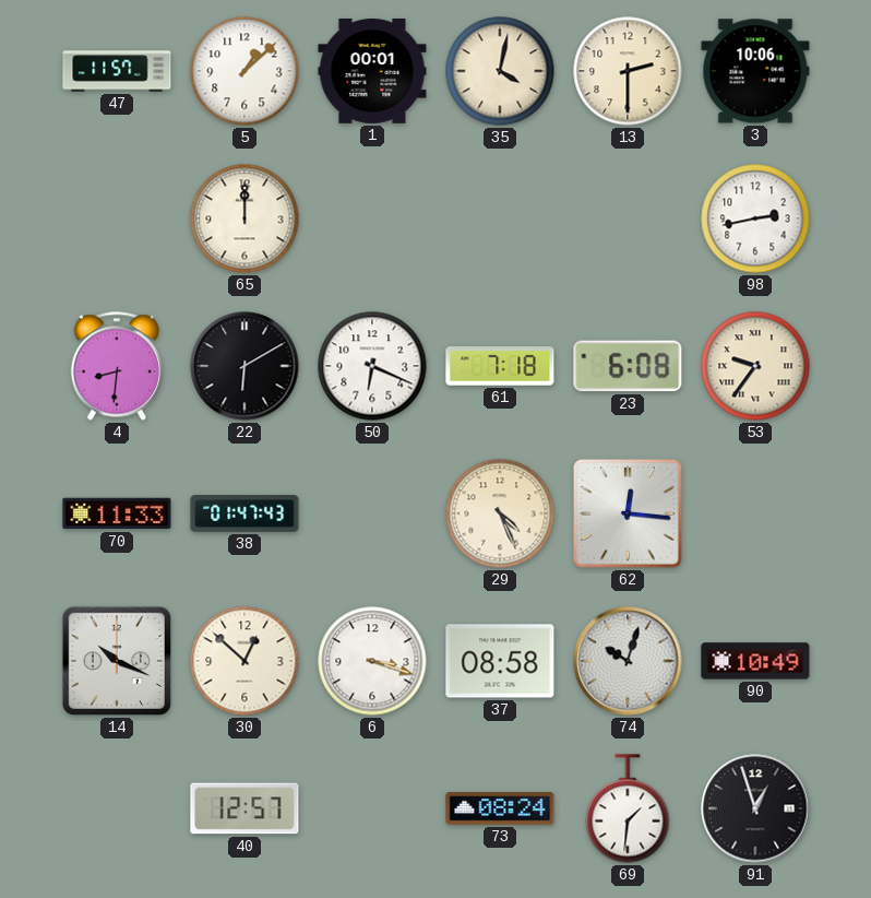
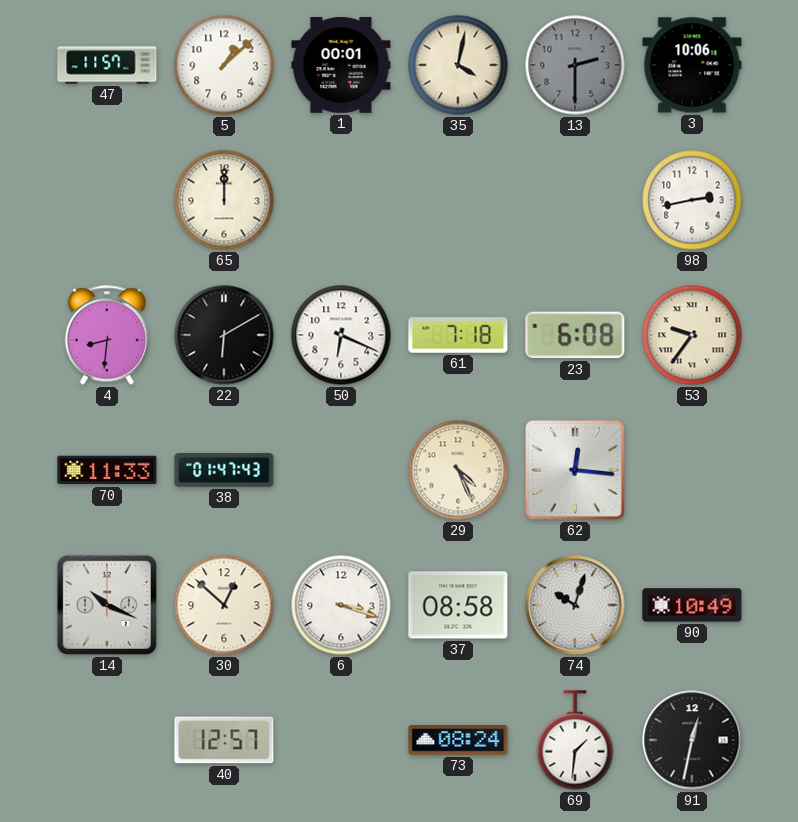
13 dial: cream -> grey
91: 12:57 -> 12:32
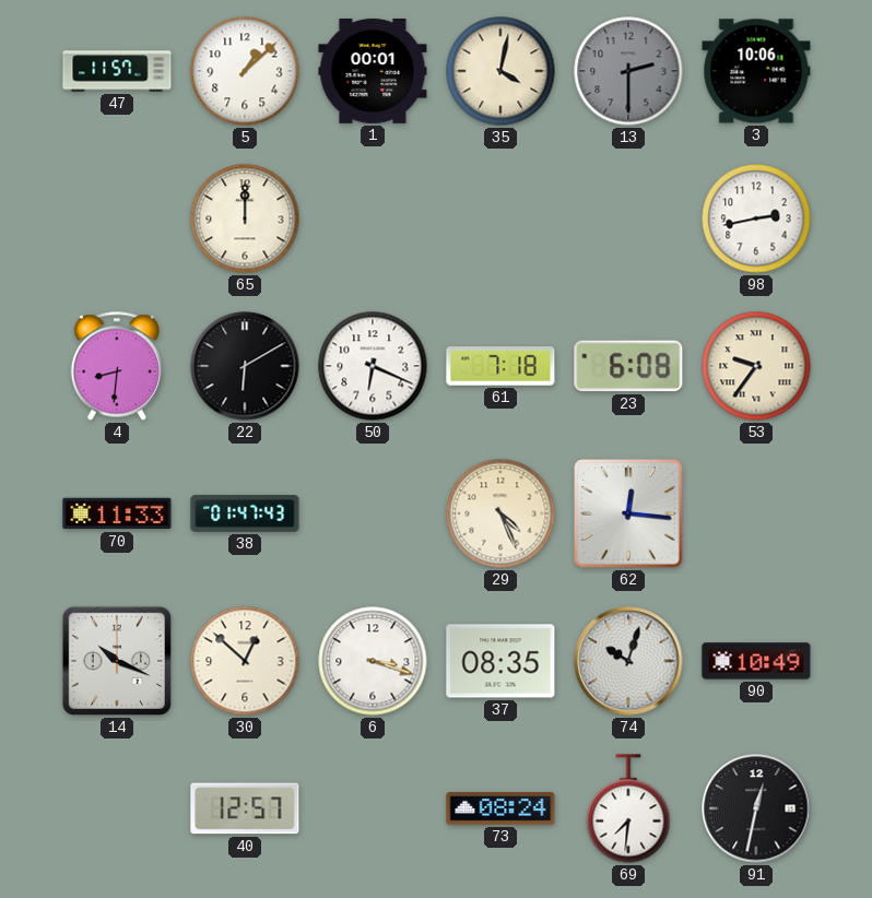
37: 08:58 -> 08:35
69: 1:31 -> 7:31
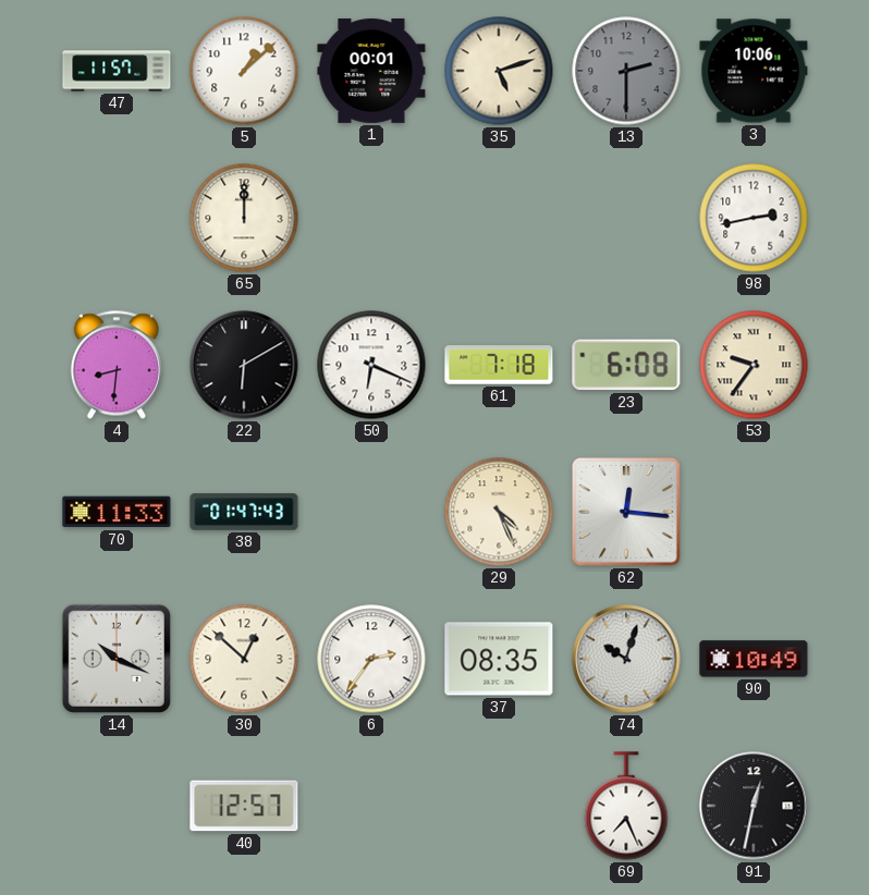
35: 4:02 -> 5:12
6: 3:18 -> 2:36
73: 08:24 -> none
69: 7:31 -> 7:26
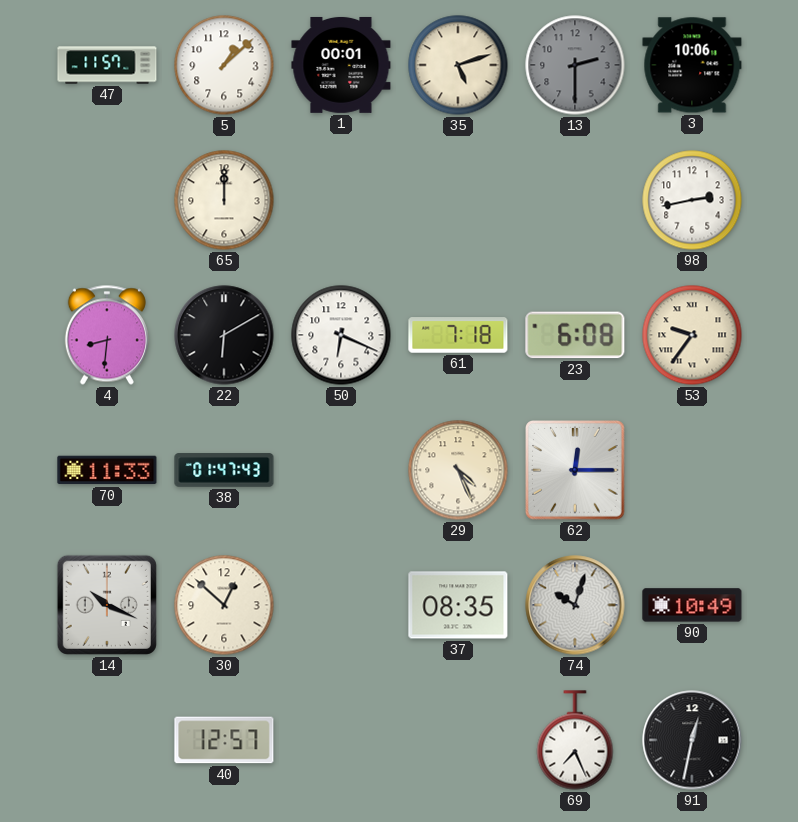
62: 12:16 -> 12:15
6: 2:36 -> none
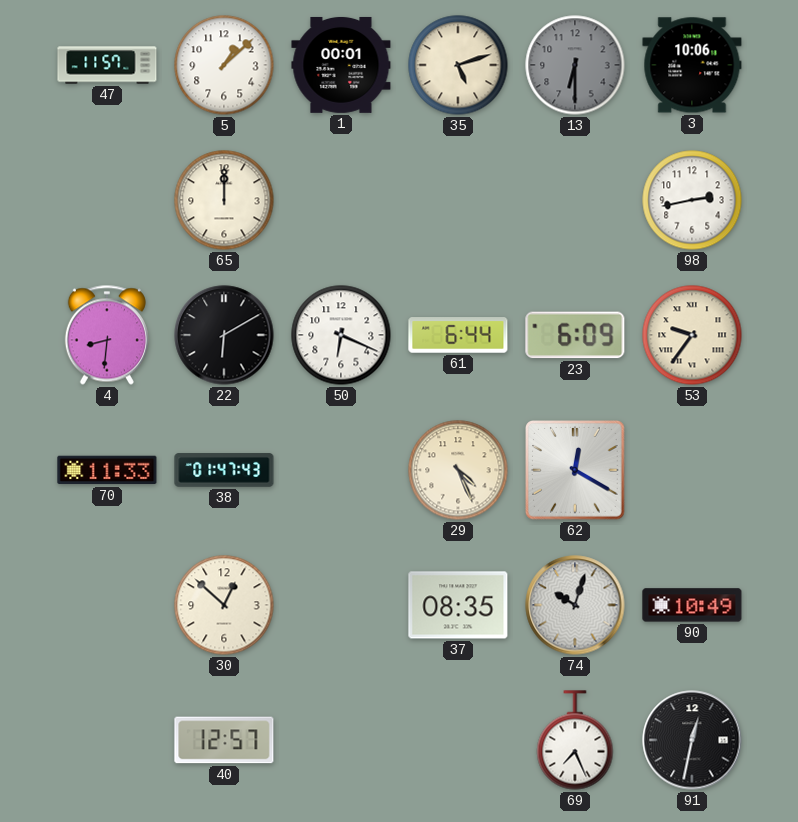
13: 2:30 -> 6:30
61: 7:18 -> 6:44
23: 6:08 -> 6:09
62: 12:15 -> 12:20
14: 10:19 -> none
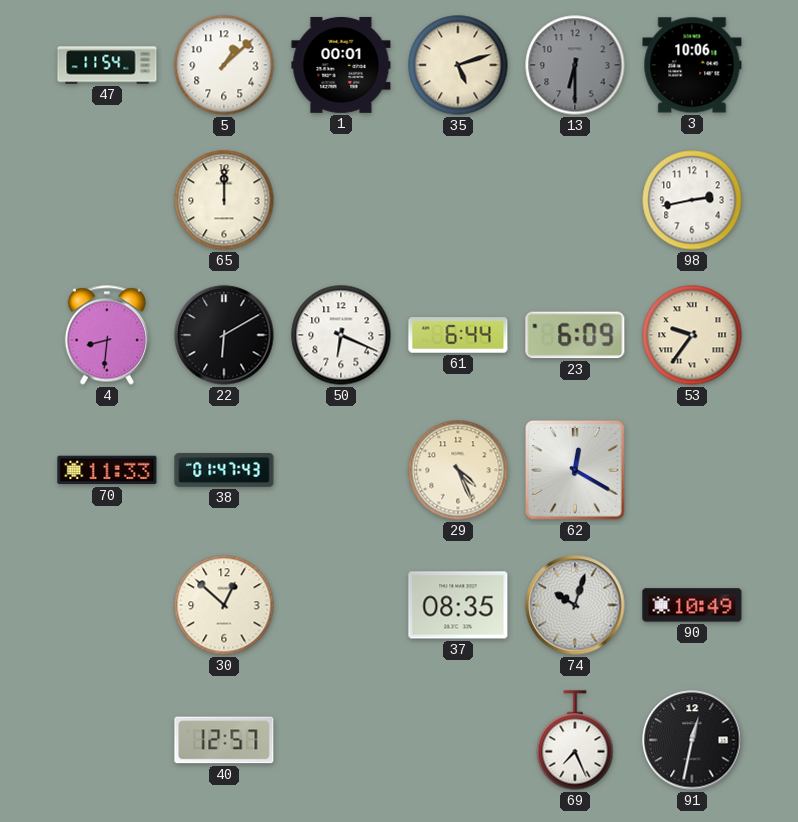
47: 11:57 -> 11:54
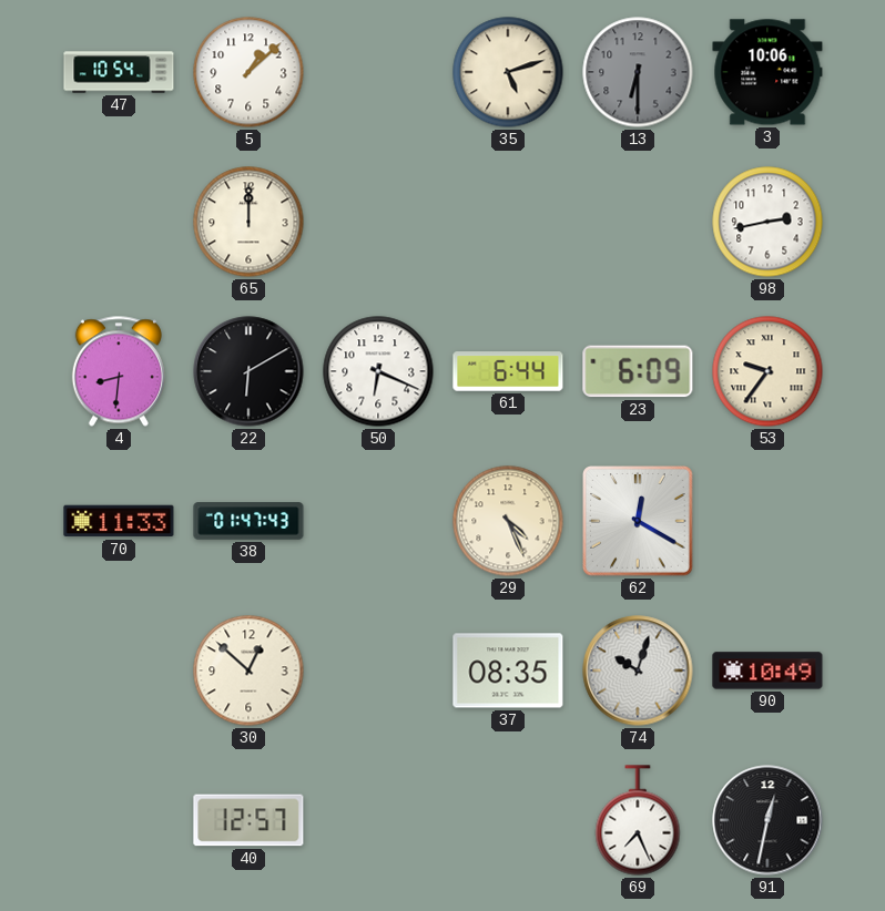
47: 11:54 -> 10:54
1: 00:01 -> none
